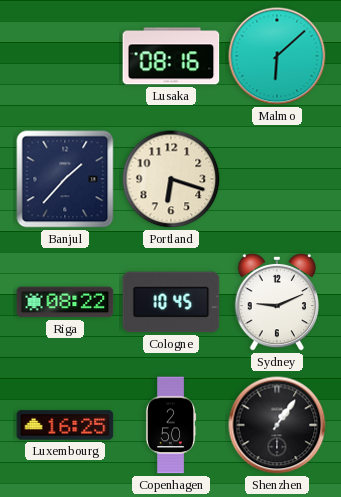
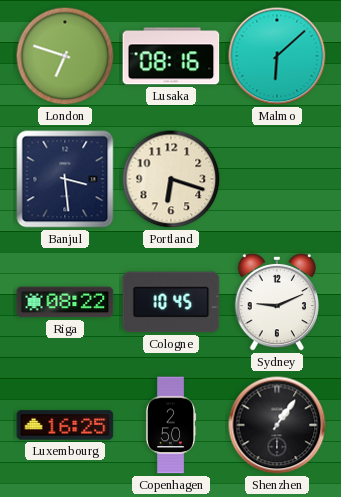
London: none -> 6:48
Banjul: 1:37 -> 3:29
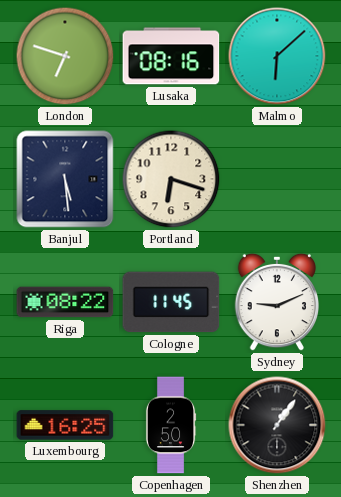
Banjul: 3:29 -> 5:29
Cologne: 10:45 -> 11:45
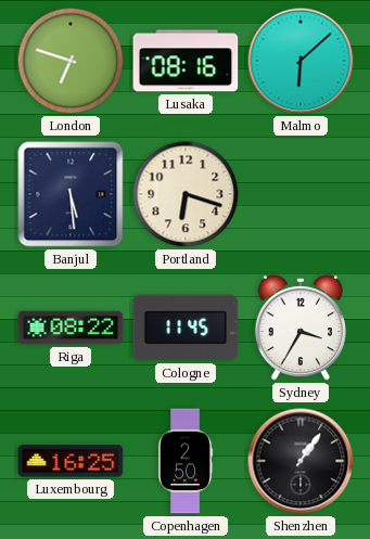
Sydney: 9:11 -> 3:35
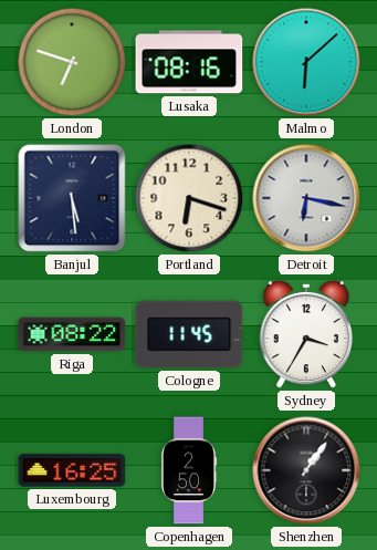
Detroit: none -> 6:17
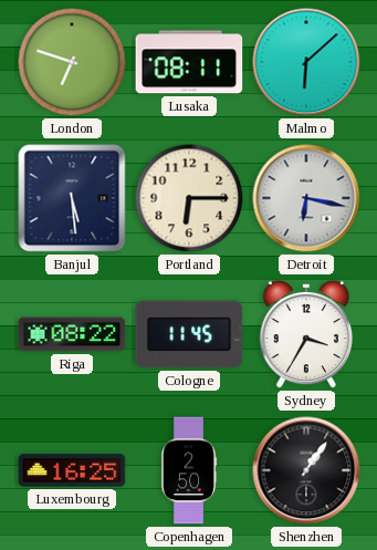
Lusaka: 08:16 -> 08:11
Portland: 6:18 -> 6:15
